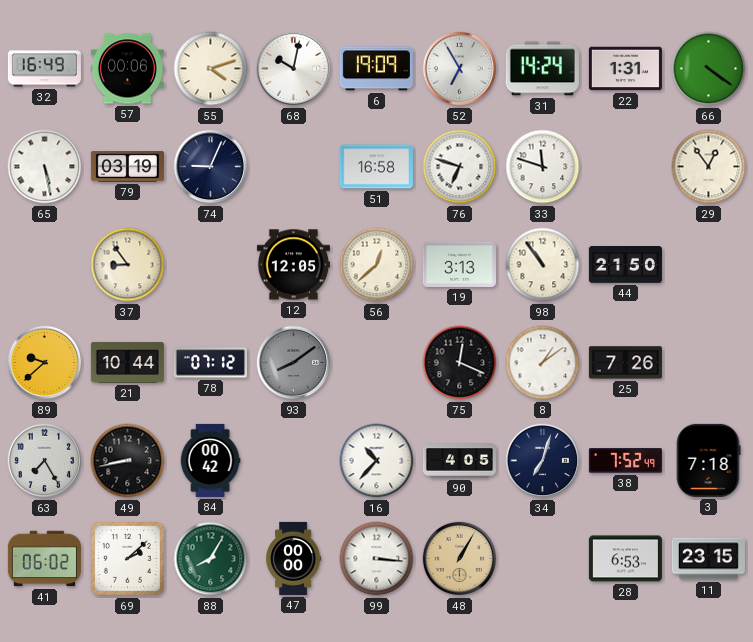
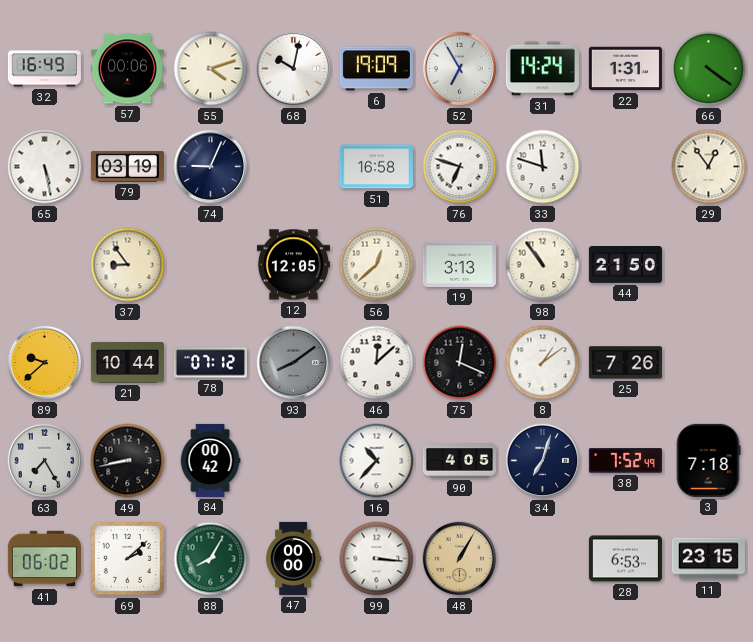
46: none -> 12:08
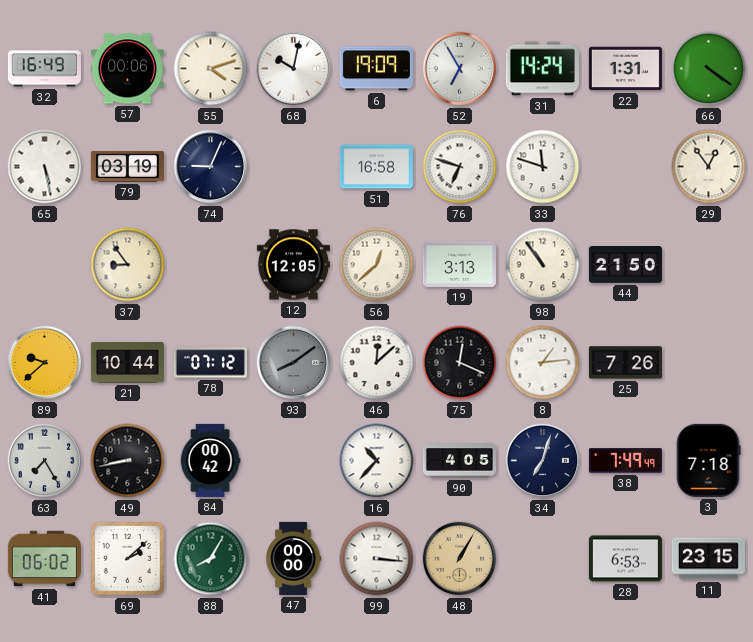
8: 1:09 -> 1:14
38: 7:52 -> 7:49
